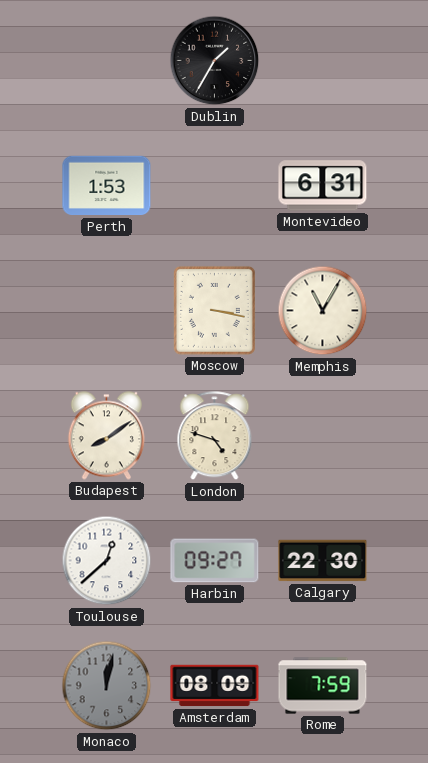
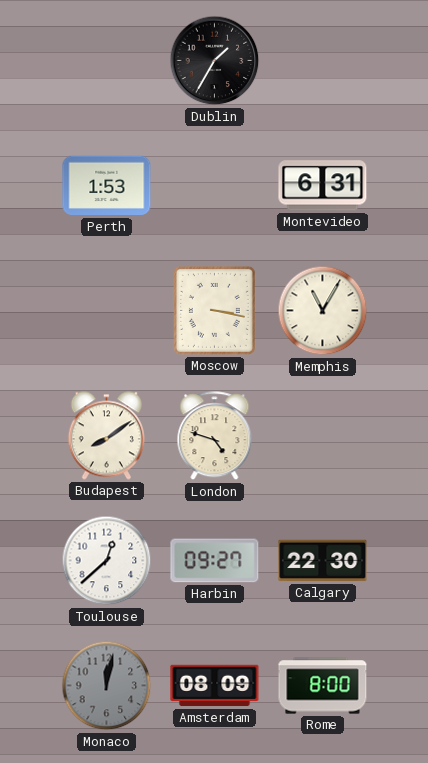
Rome: 7:59 -> 8:00
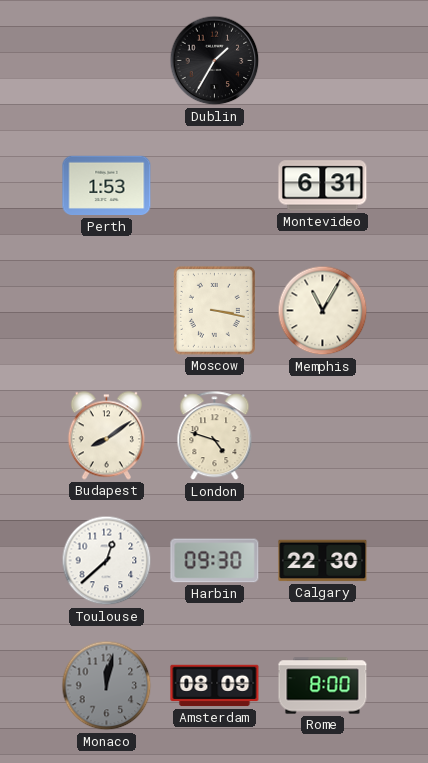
Harbin: 09:27 -> 09:30
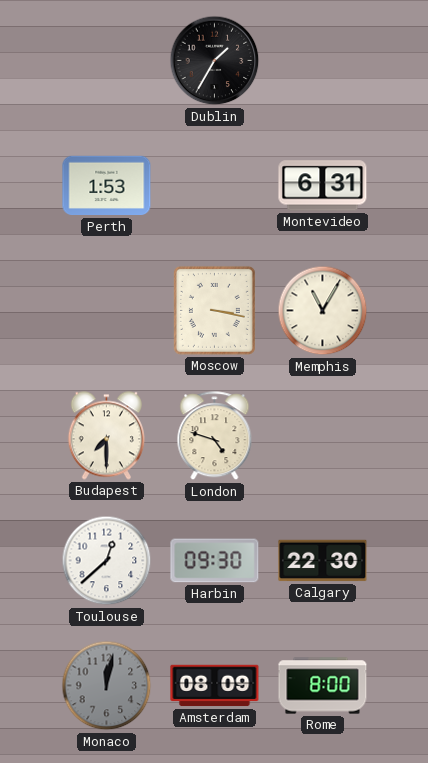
Budapest: 8:09 -> 7:30
